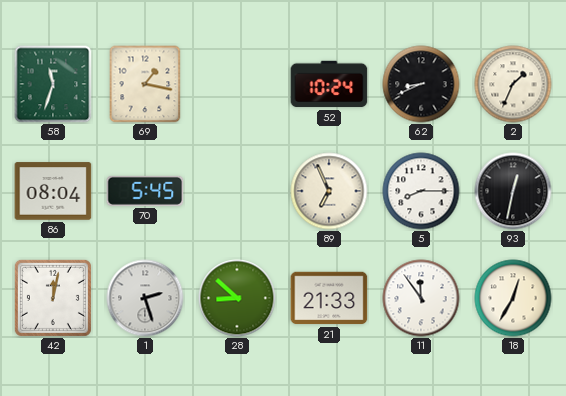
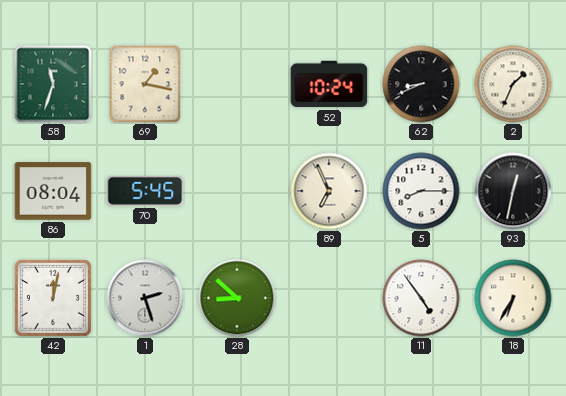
21: 21:33 -> none
11: 11:54 -> 4:54
18: 12:35 -> 6:35
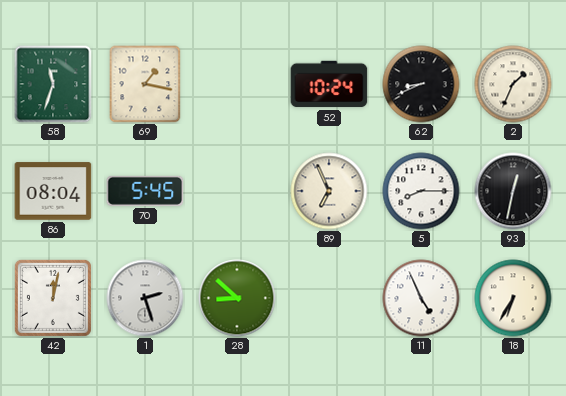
11: 4:54 -> 4:56
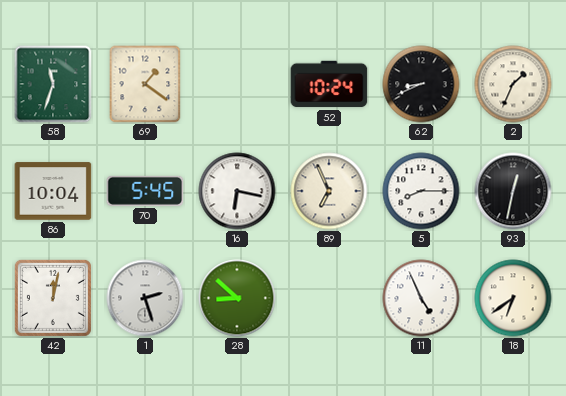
69: 1:17 -> 1:21
86: 08:04 -> 10:04
16: none -> 6:17
18: 6:35 -> 6:39
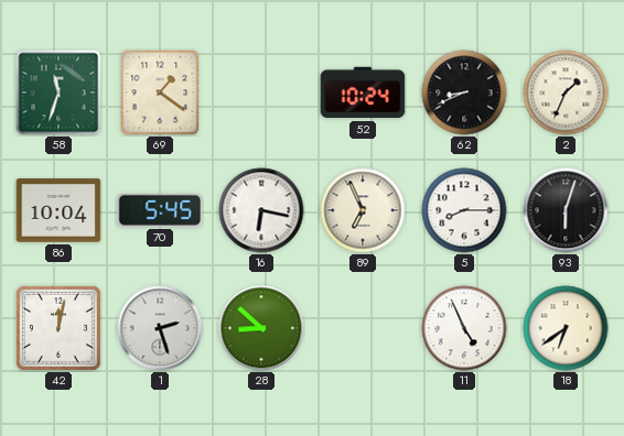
93: 12:32 -> 6:03
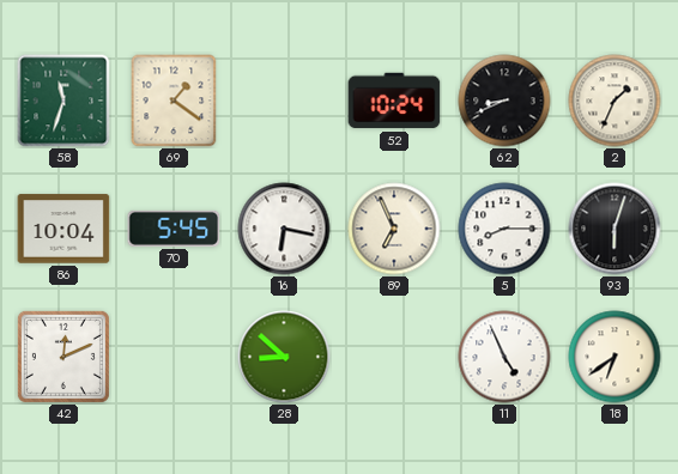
42: 12:02 -> 12:11
1: 2:27 -> none
